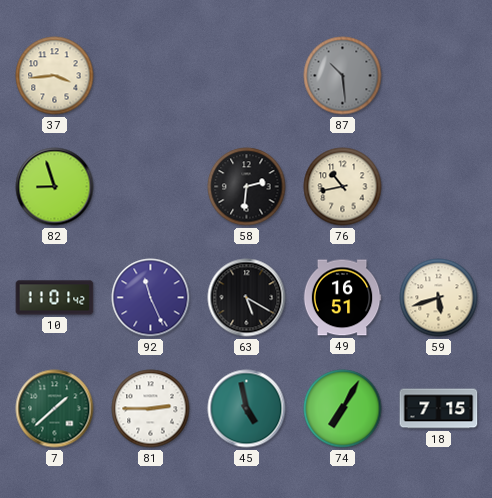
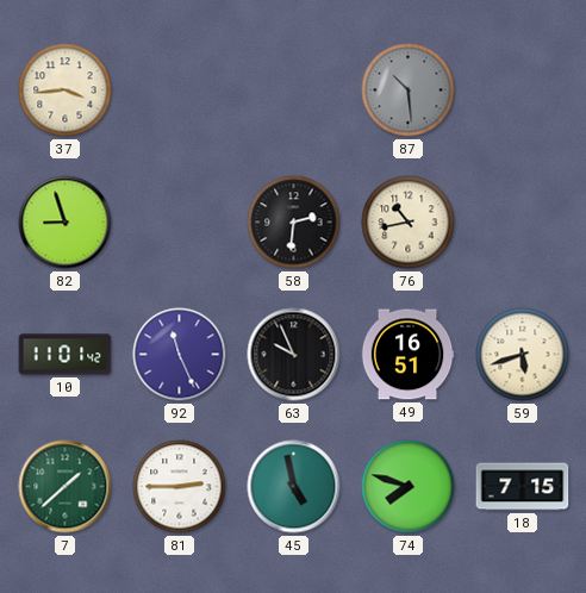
63: 5:20 -> 9:56
74: 7:05 -> 7:48
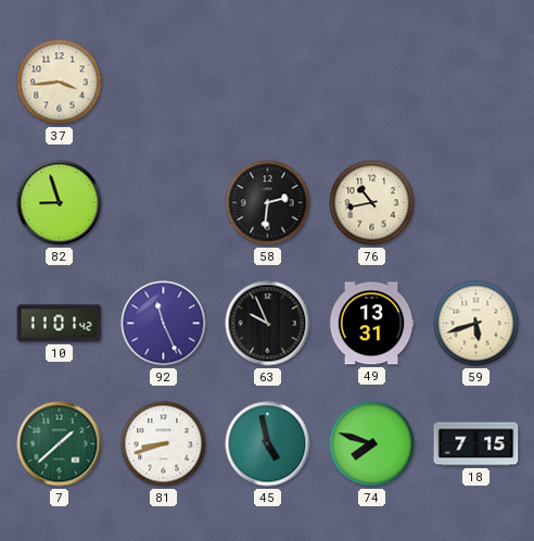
87: 10:29 -> none
49: 16:51 -> 13:31
81: 2:45 -> 8:42
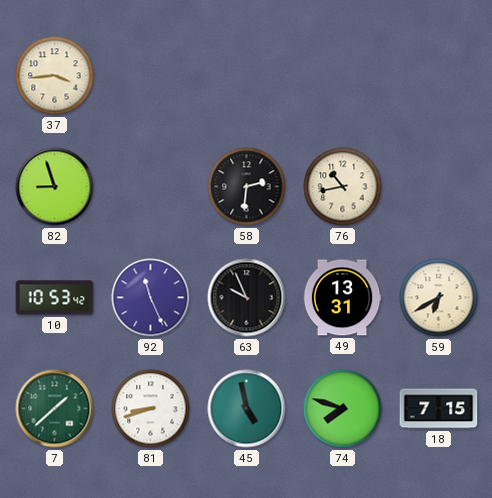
10: 11:01 -> 10:53
59: 5:42 -> 6:40
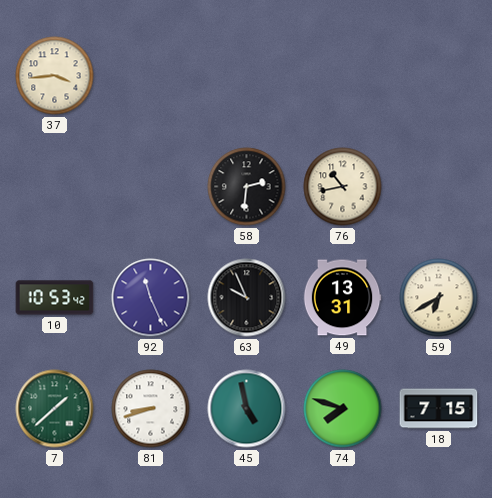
82: 8:57 -> none
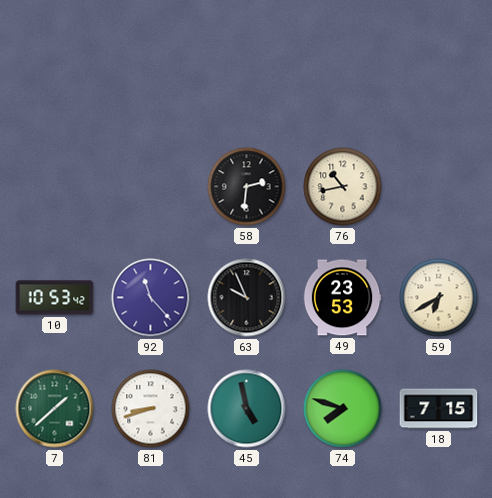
37: 3:44 -> none
92: 11:26 -> 11:23
49: 13:31 -> 23:53
